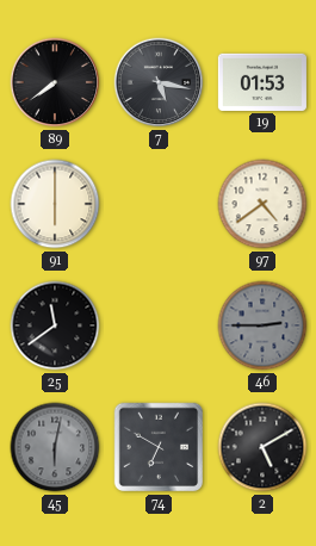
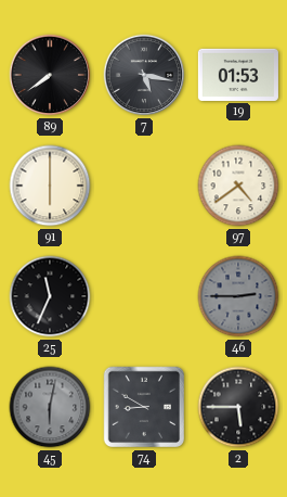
25: 11:39 -> 11:34
74: 6:50 -> 8:50
2: 5:10 -> 5:45
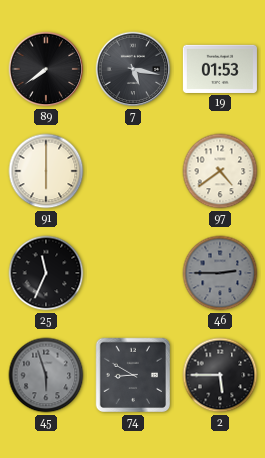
45: 6:02 -> 5:57
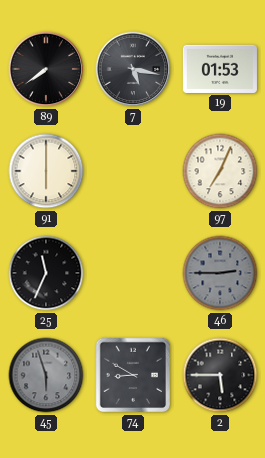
97: 4:39 -> 7:04
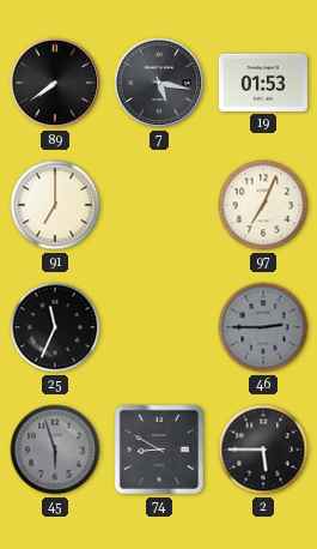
91: 6:00 -> 7:00
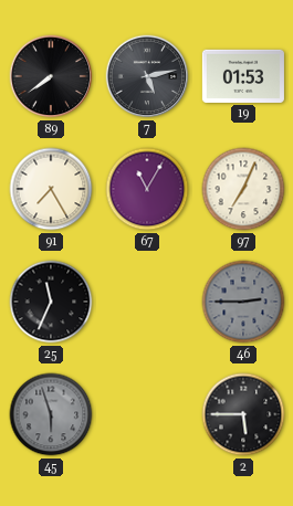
7: 5:17 -> 5:13
91: 7:00 -> 7:25
67: none -> 11:05
74: 8:50 -> none
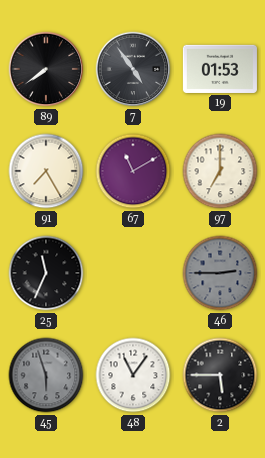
7: 5:13 -> 4:54
67: 11:05 -> 11:10
97: 7:04 -> 7:00
48: none -> 11:06
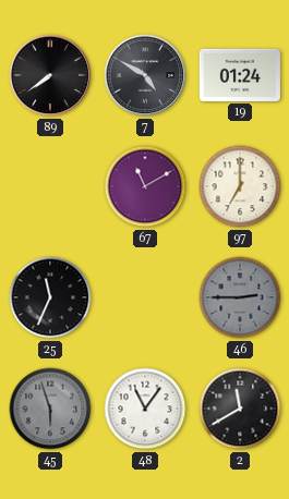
7: 4:54 -> 4:50
19: 01:53 -> 01:24
91: 7:25 -> none
2: 5:45 -> 11:40
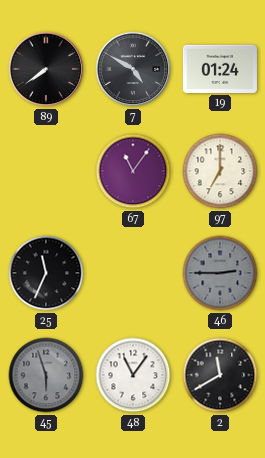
67: 11:10 -> 11:06
